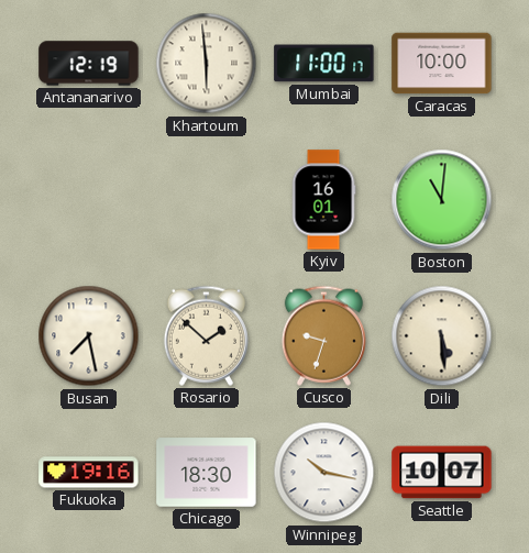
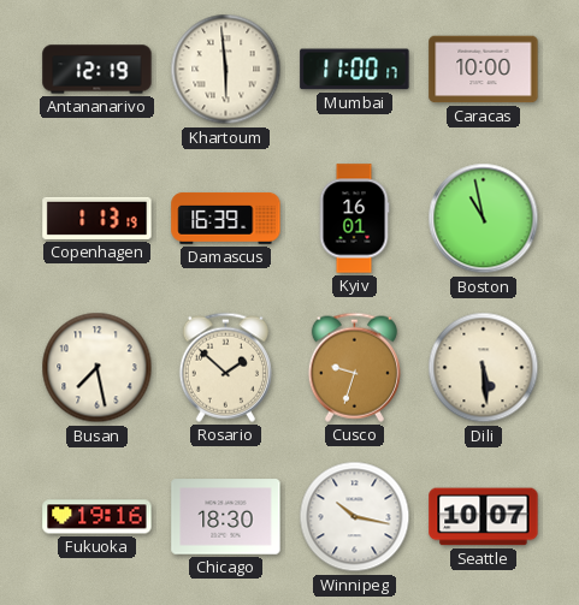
Copenhagen: none -> 1:13
Damascus: none -> 16:39
Boston: 11:01 -> 10:58
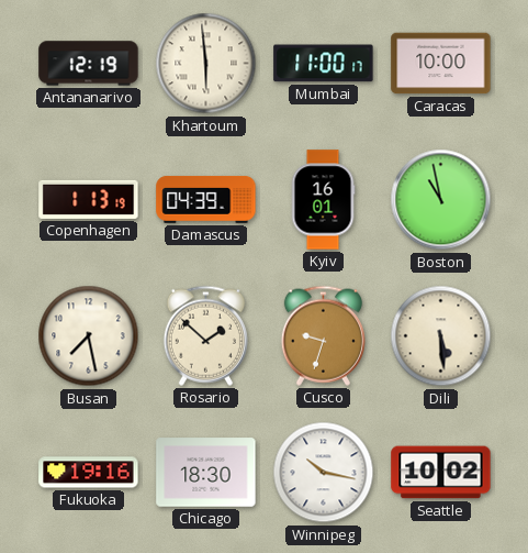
Damascus: 16:39 -> 04:39
Seattle: 10:07 -> 10:02
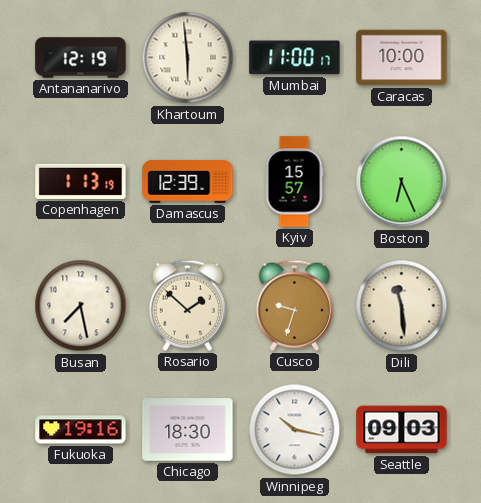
Damascus: 04:39 -> 12:39
Kyiv: 16:01 -> 15:57
Boston: 10:58 -> 6:26
Dili: 5:29 -> 11:29
Seattle: 10:02 -> 09:03
